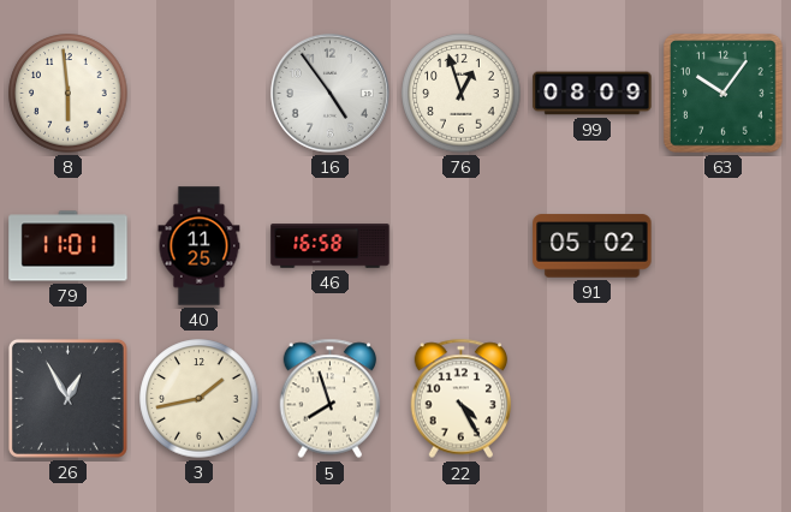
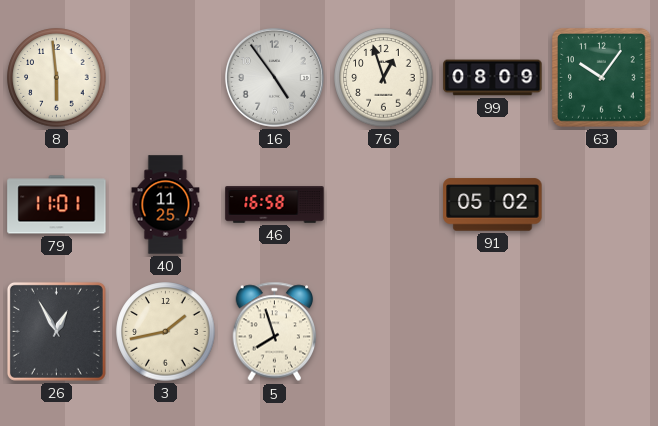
22: 4:25 -> none
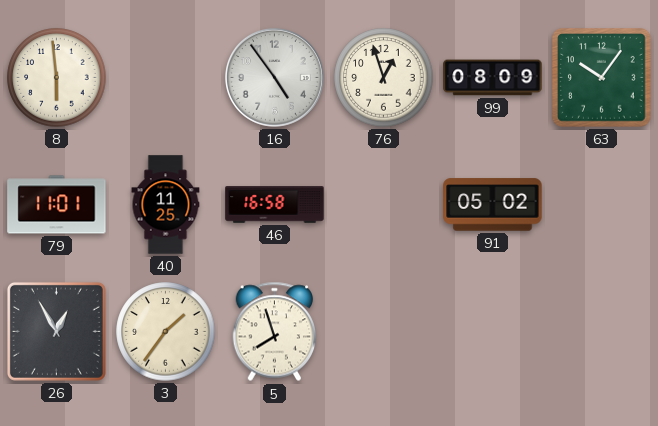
3: 1:43 -> 1:36
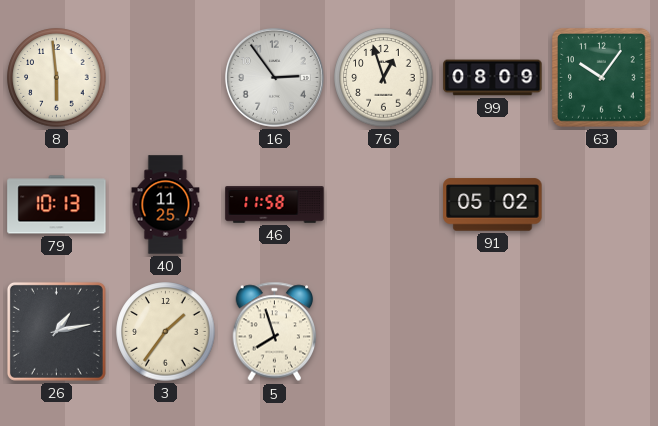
16: 4:54 -> 2:54
79: 11:01 -> 10:13
46: 16:58 -> 11:58
26: 12:55 -> 1:13
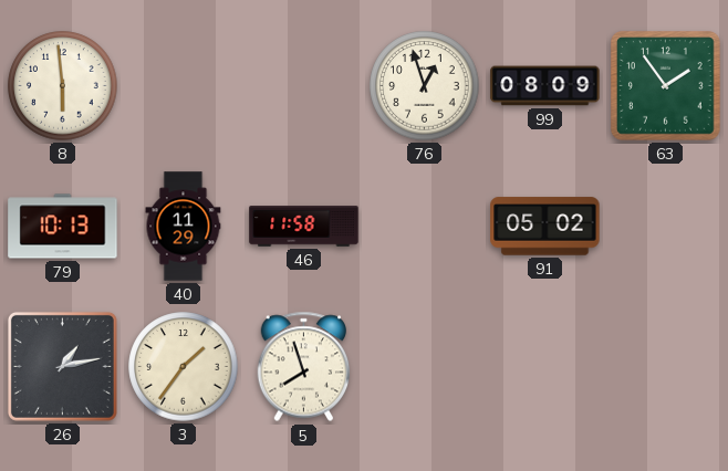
16: 2:54 -> none
63: 10:06 -> 1:54
40: 11:25 -> 11:29
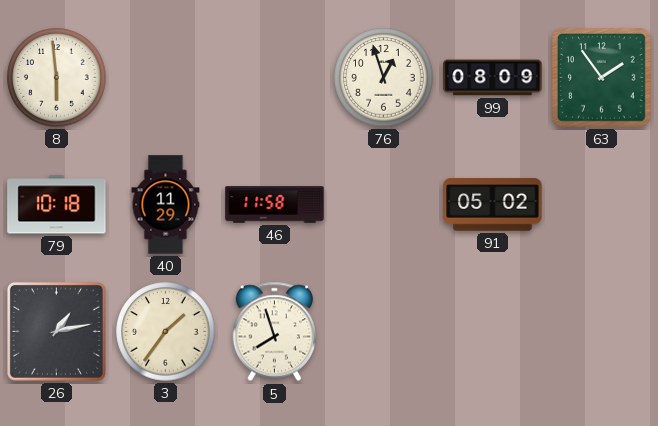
79: 10:13 -> 10:18
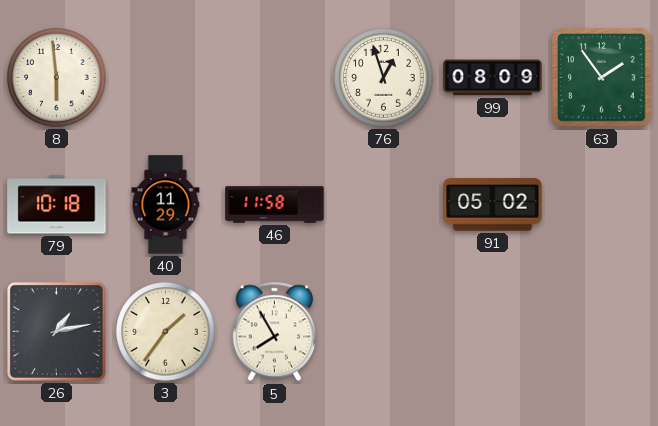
5: 7:57 -> 7:55
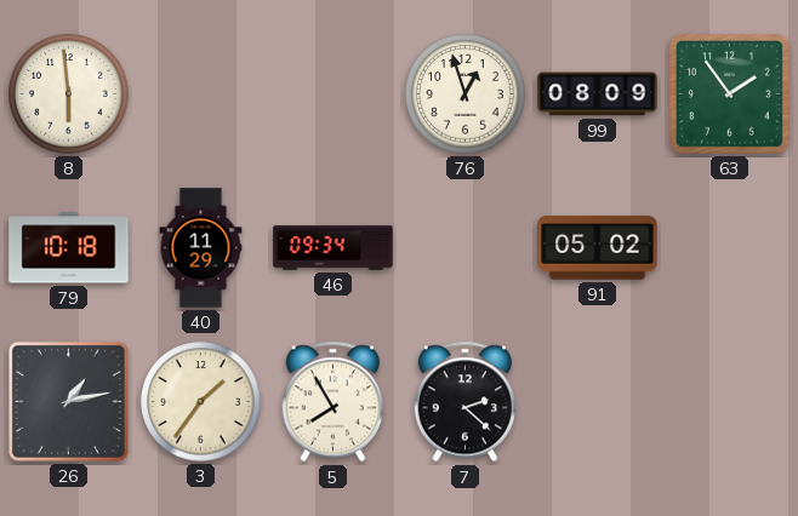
46: 11:58 -> 09:34
7: none -> 2:22
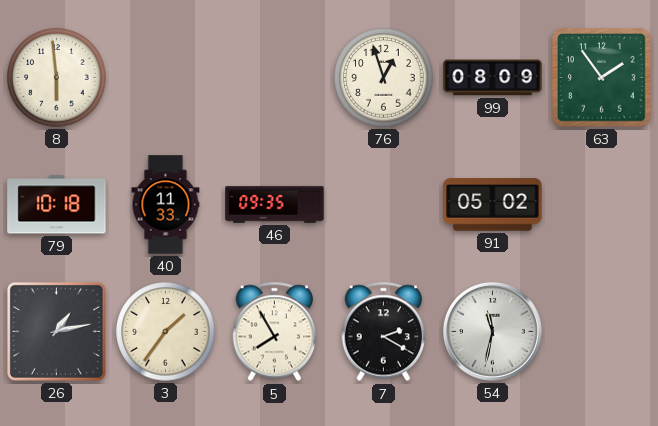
40: 11:29 -> 11:33
46: 09:34 -> 09:35
7: 2:22 -> 2:20
54: none -> 11:32
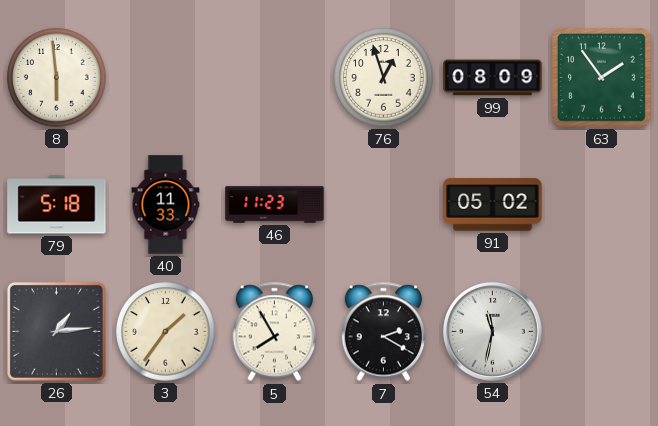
79: 10:18 -> 5:18
46: 09:35 -> 11:23
26: 1:13 -> 1:14
